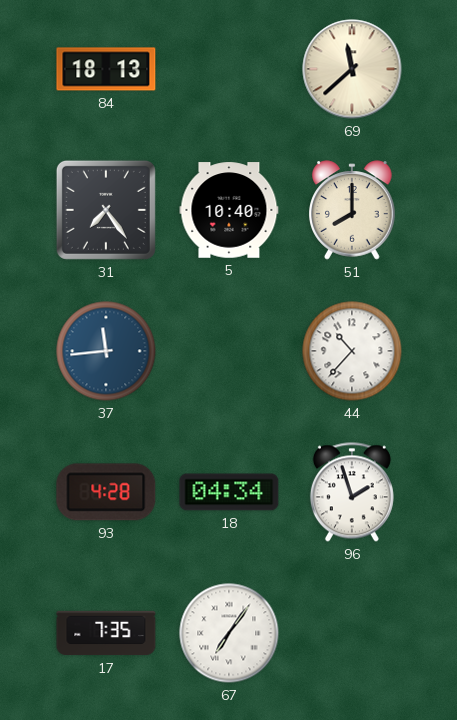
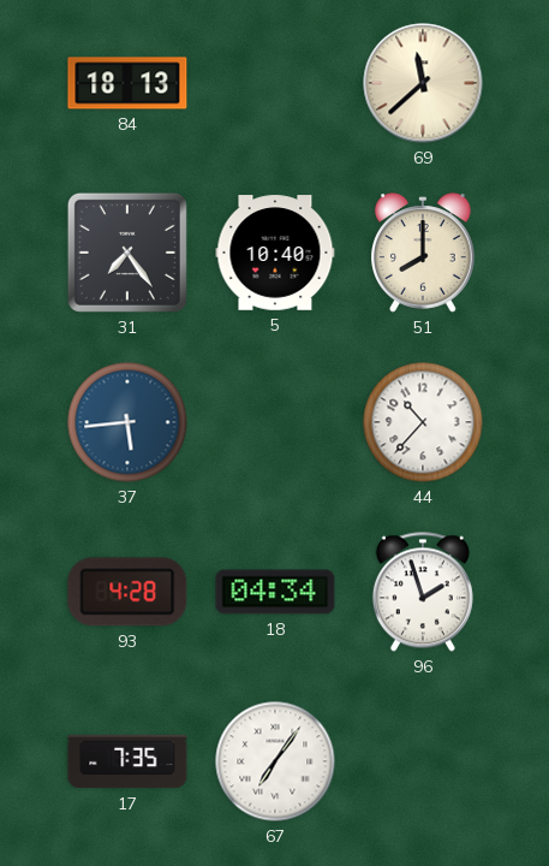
37: 11:44 -> 5:44
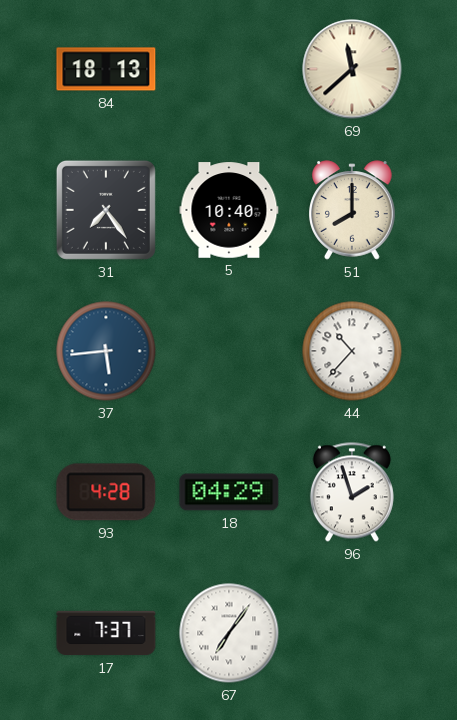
18: 04:34 -> 04:29
17: 7:35 -> 7:37
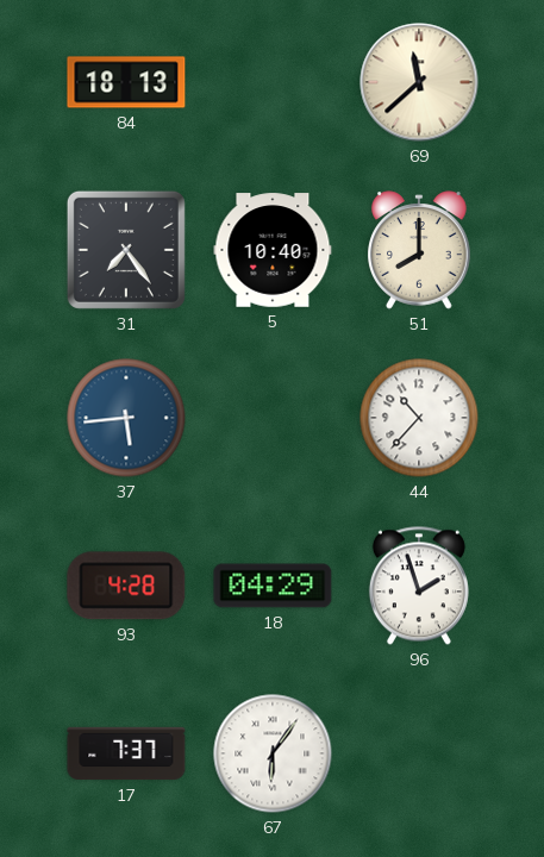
67: 7:06 -> 6:06
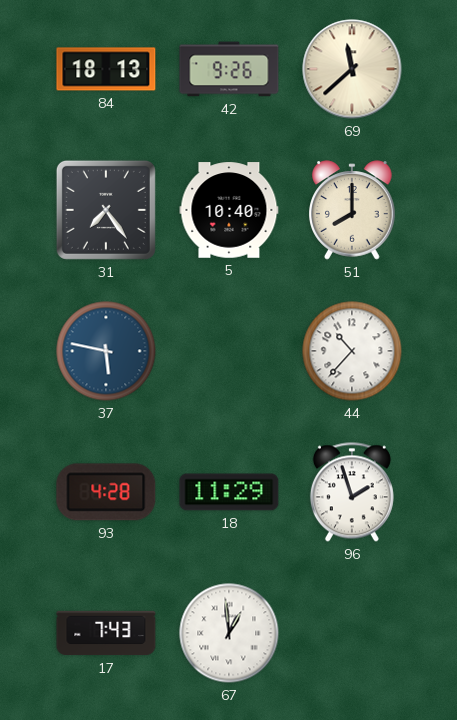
42: none -> 9:26
37: 5:44 -> 5:47
18: 04:29 -> 11:29
17: 7:37 -> 7:43
67: 6:06 -> 12:59
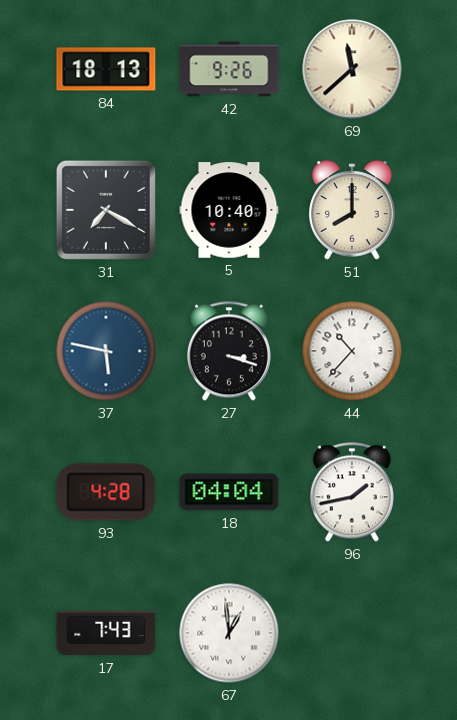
31: 7:24 -> 7:20
27: none -> 3:18
18: 11:29 -> 04:04
96: 1:57 -> 1:43
